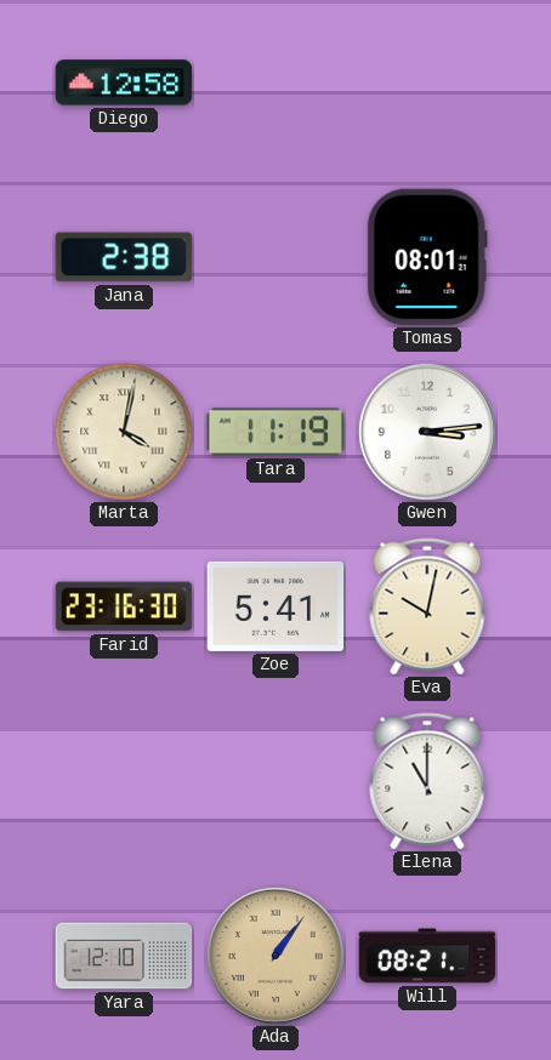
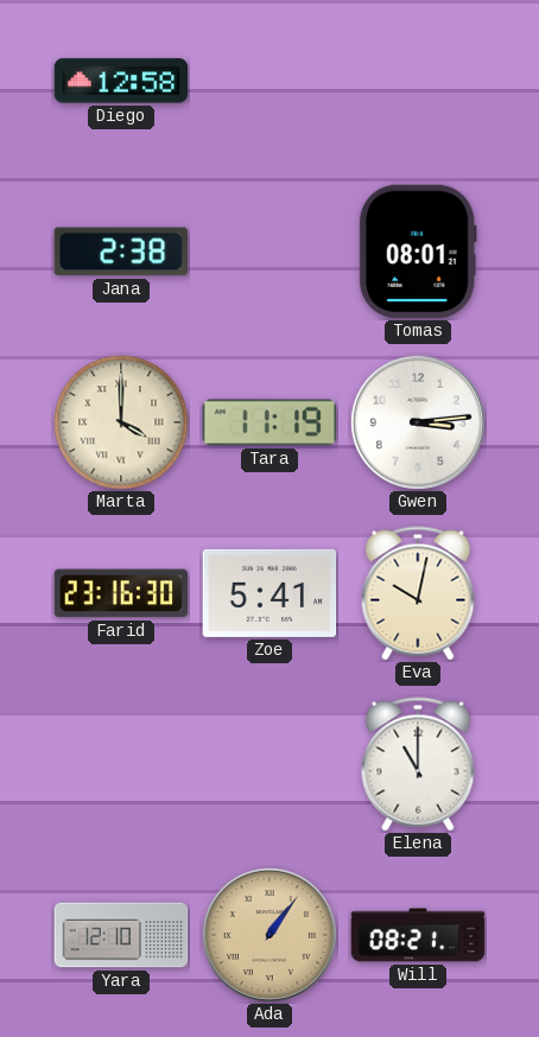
Marta: 4:02 -> 4:00
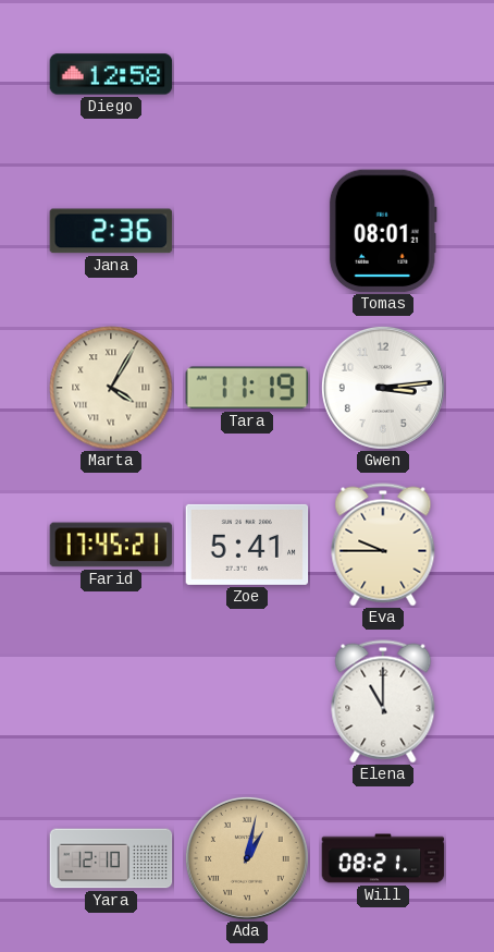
Jana: 2:38 -> 2:36
Marta: 4:00 -> 4:05
Farid: 23:16 -> 17:45
Eva: 10:02 -> 9:45
Ada: 1:06 -> 1:02
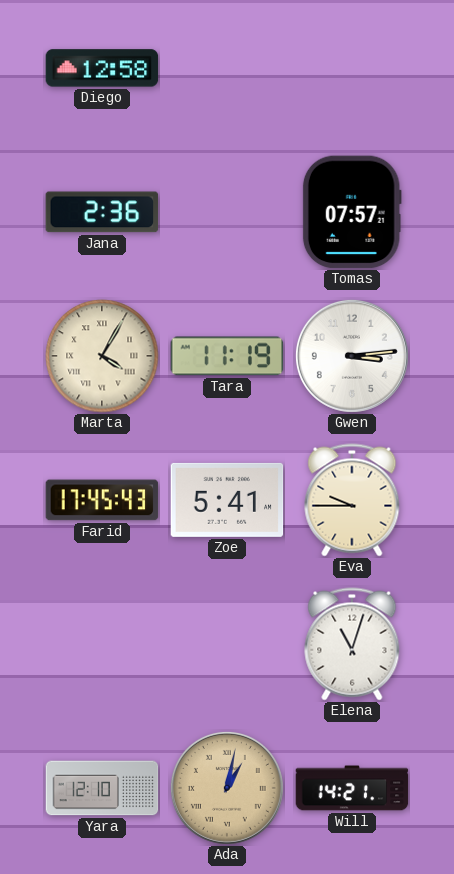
Tomas: 08:01 -> 07:57
Farid: 17:45:21 -> 17:45:43
Elena: 11:00 -> 11:03
Will: 08:21 -> 14:21
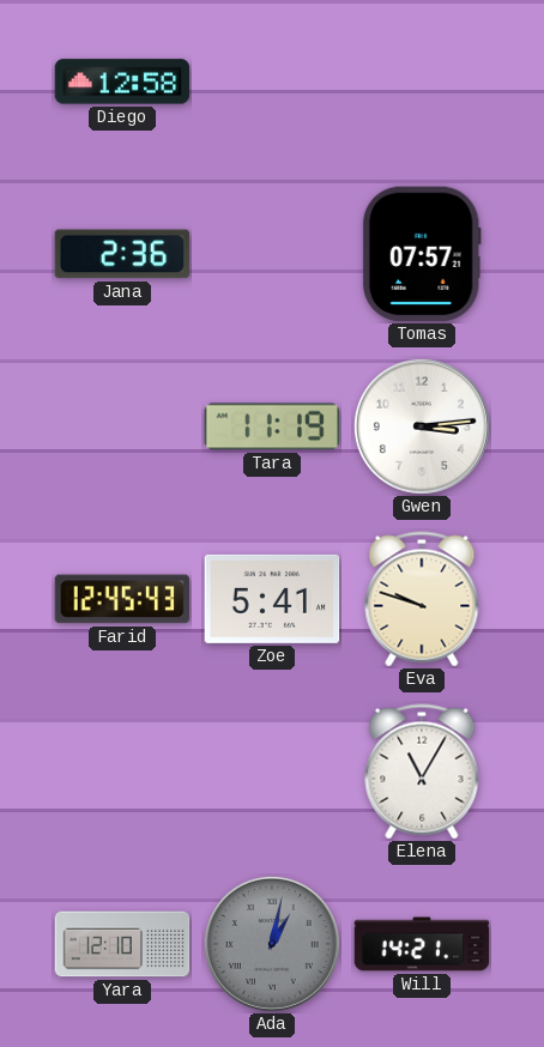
Marta: 4:05 -> none
Farid: 17:45 -> 12:45
Eva: 9:45 -> 9:48
Elena: 11:03 -> 11:05
Ada dial: champagne -> grey
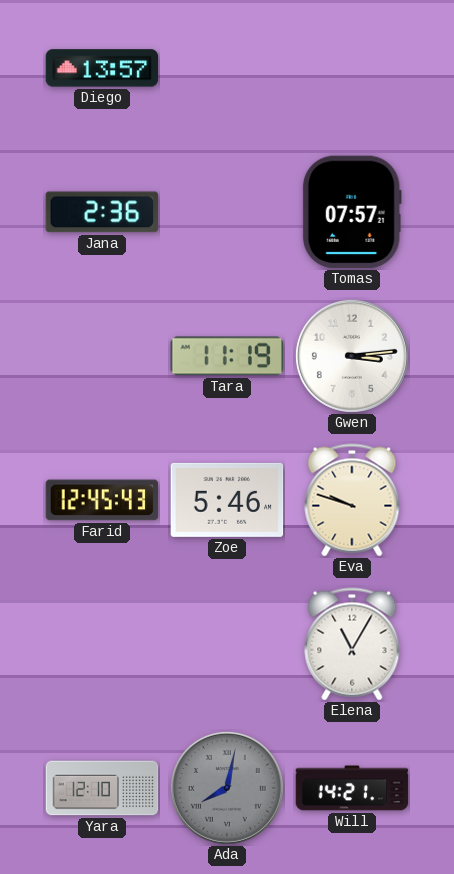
Diego: 12:58 -> 13:57
Zoe: 5:41 -> 5:46
Ada: 1:02 -> 8:02
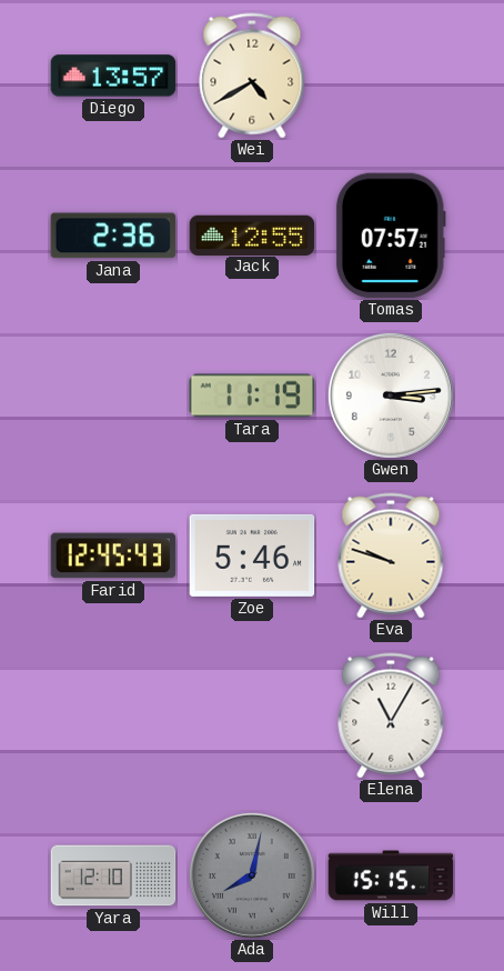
Wei: none -> 4:40
Jack: none -> 12:55
Will: 14:21 -> 15:15
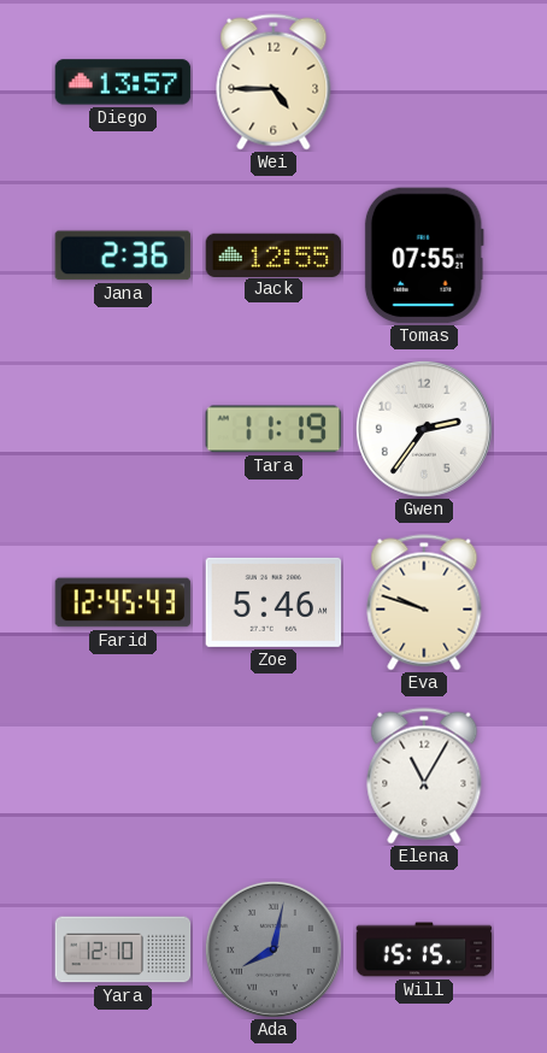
Wei: 4:40 -> 4:45
Tomas: 07:57 -> 07:55
Gwen: 3:14 -> 2:36
